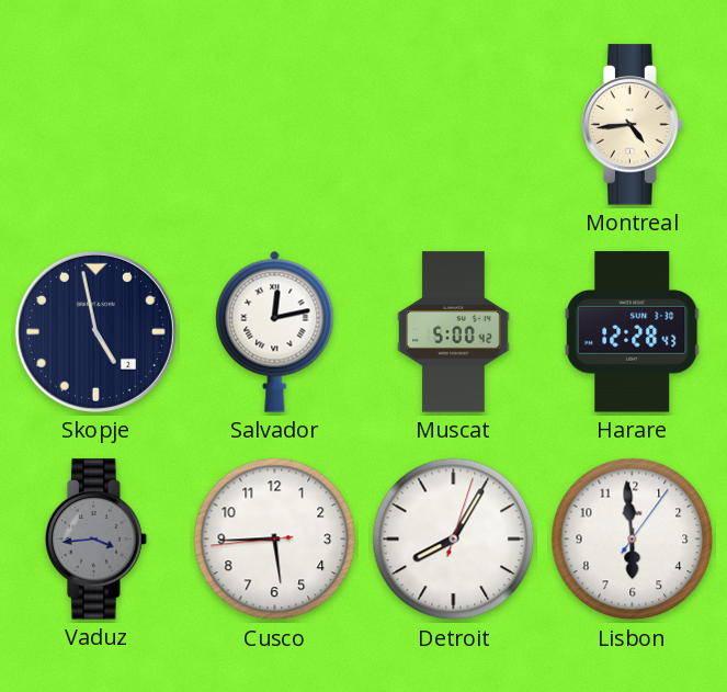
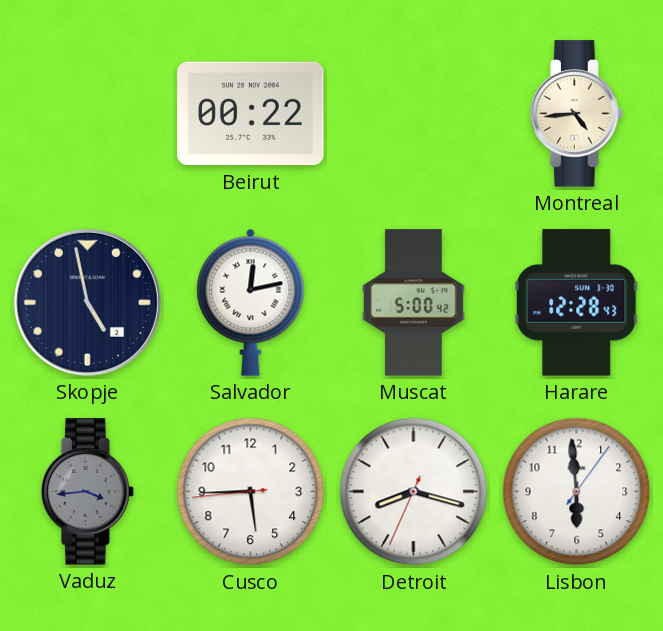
Beirut: none -> 00:22
Detroit: 8:05 -> 8:17
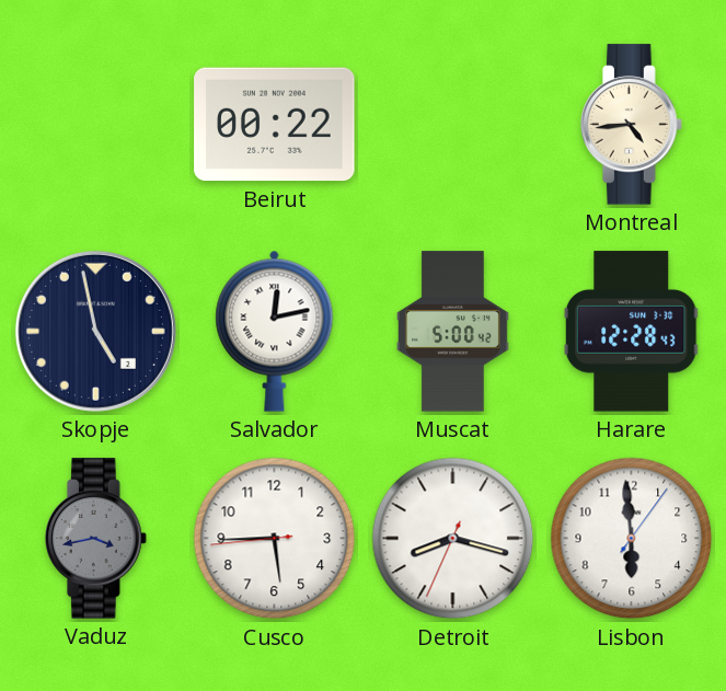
Vaduz: 3:44 -> 3:43
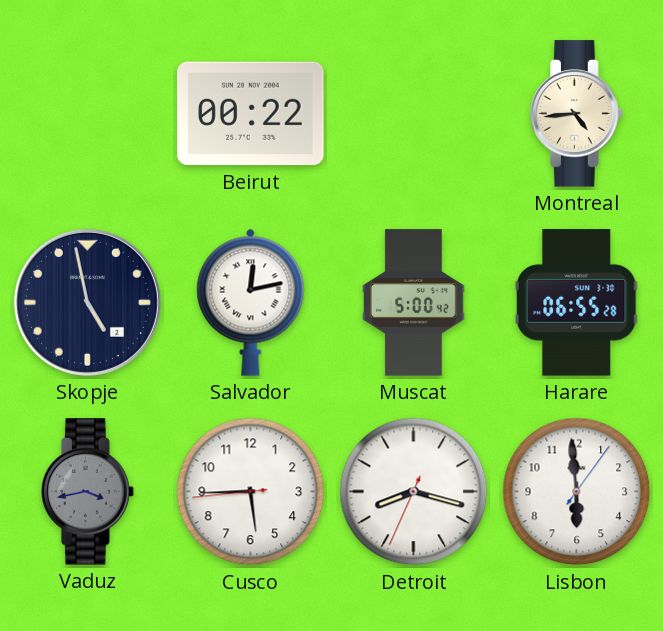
Harare: 12:28 -> 06:55
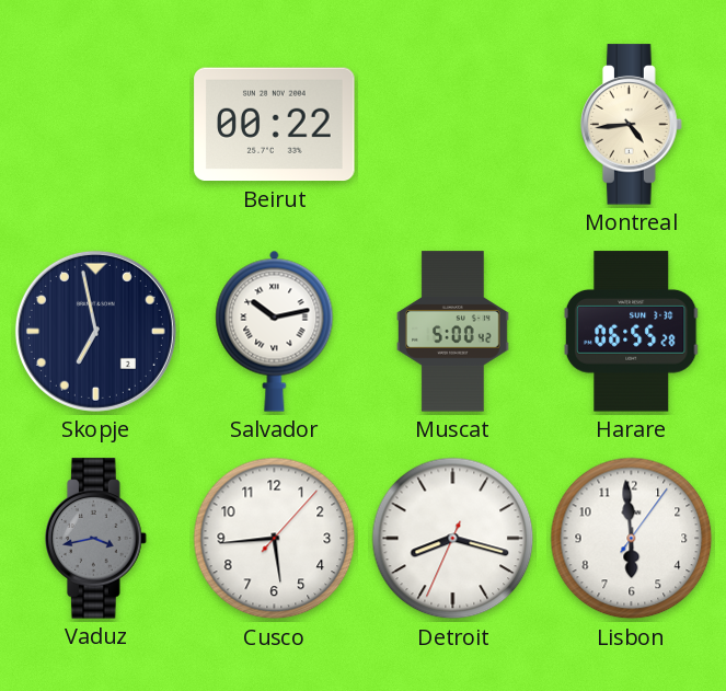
Skopje: 4:58 -> 6:58
Salvador: 12:13 -> 10:13
Cusco: 5:44:44 -> 5:44:07
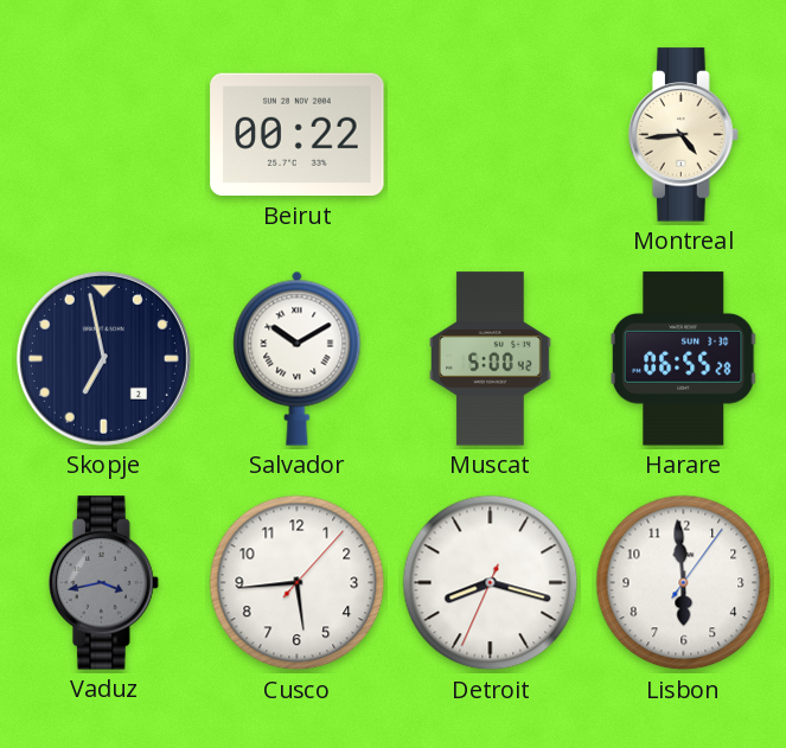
Salvador: 10:13 -> 10:10
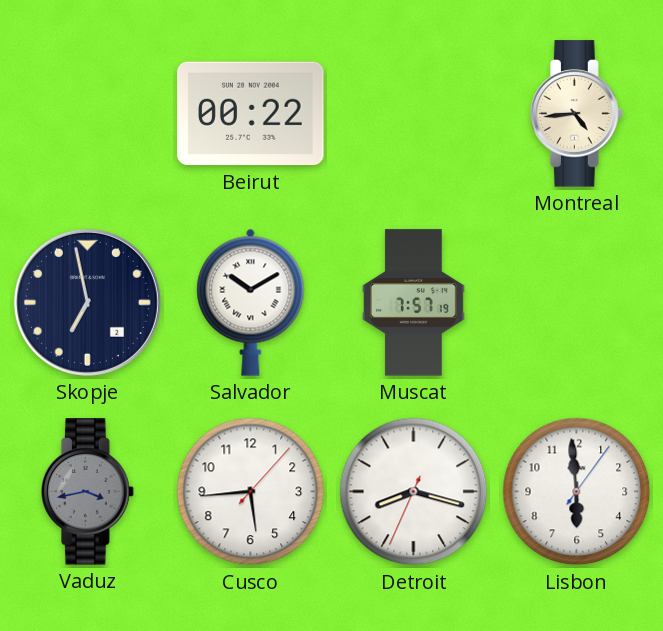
Muscat: 5:00 -> 7:57
Harare: 06:55 -> none
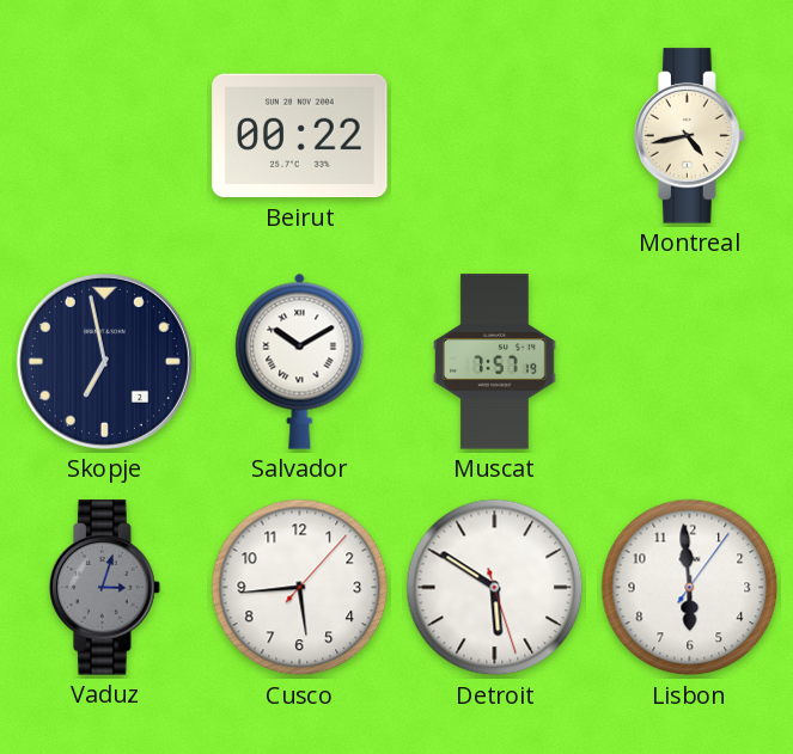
Montreal: 4:44 -> 4:43
Vaduz: 3:43 -> 3:03
Detroit: 8:17 -> 5:50
